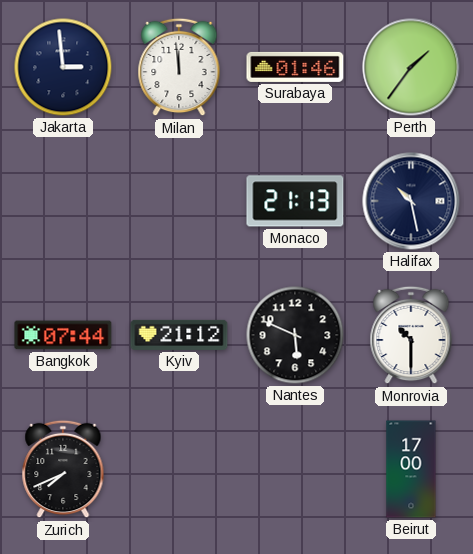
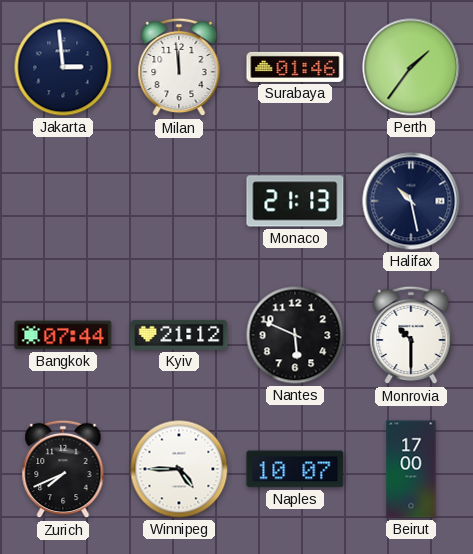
Winnipeg: none -> 4:45
Naples: none -> 10:07
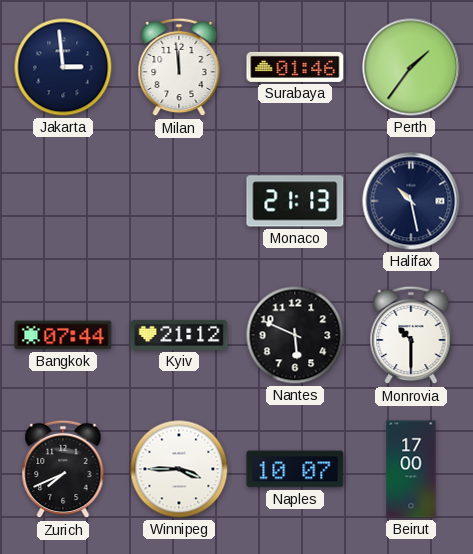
Winnipeg: 4:45 -> 3:45
